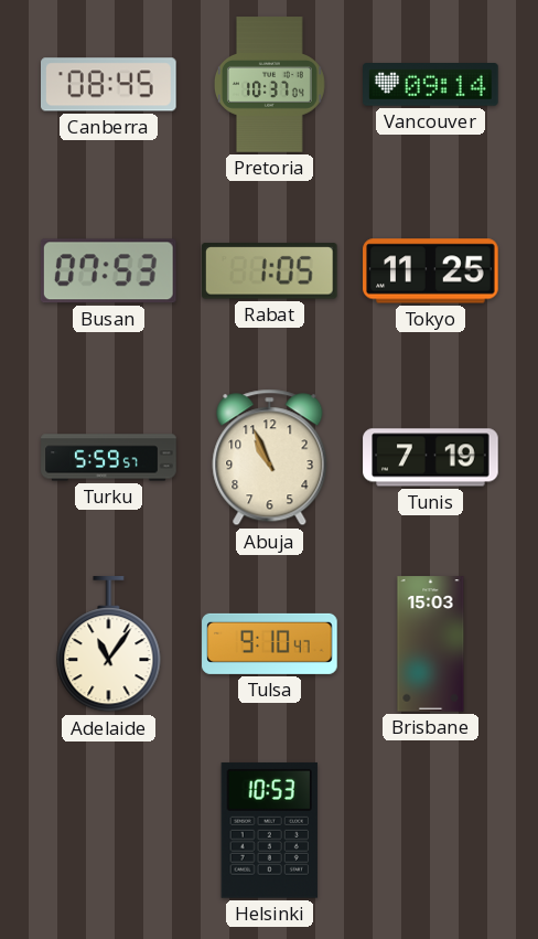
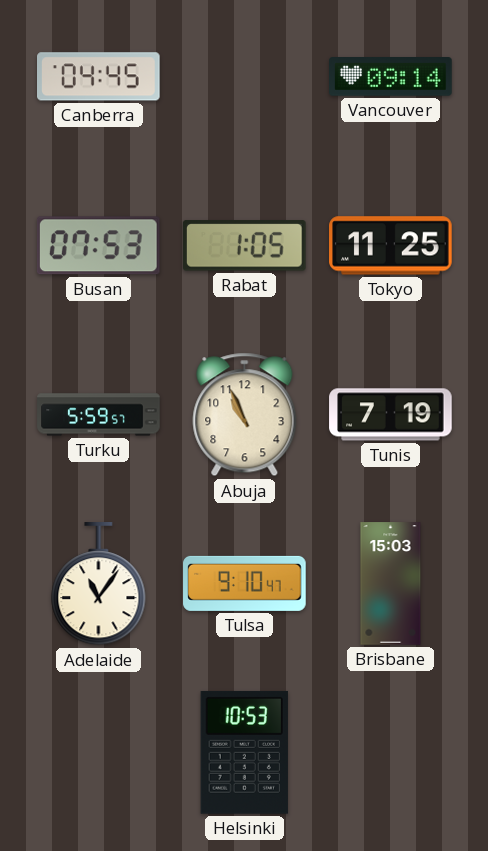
Canberra: 08:45 -> 04:45
Pretoria: 10:37 -> none
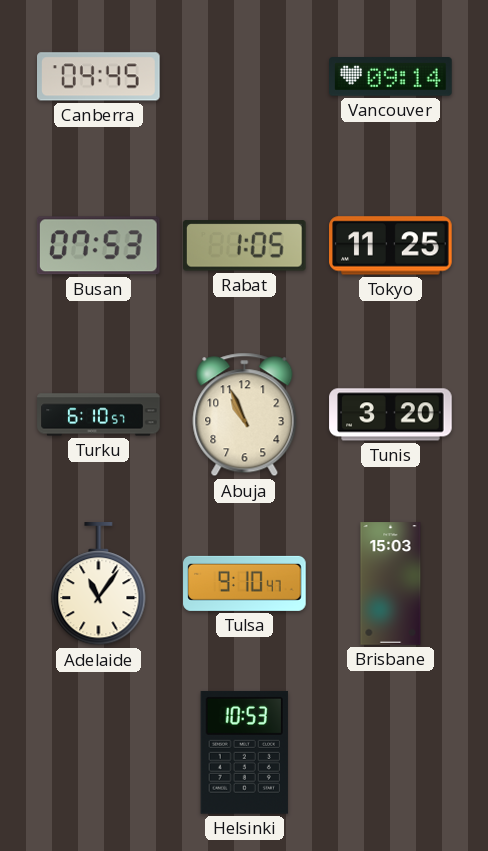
Turku: 5:59 -> 6:10
Tunis: 7:19 -> 3:20
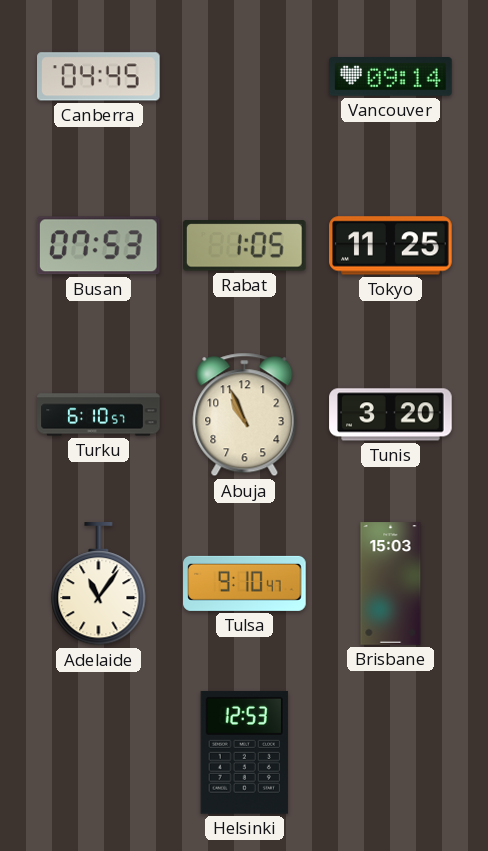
Helsinki: 10:53 -> 12:53
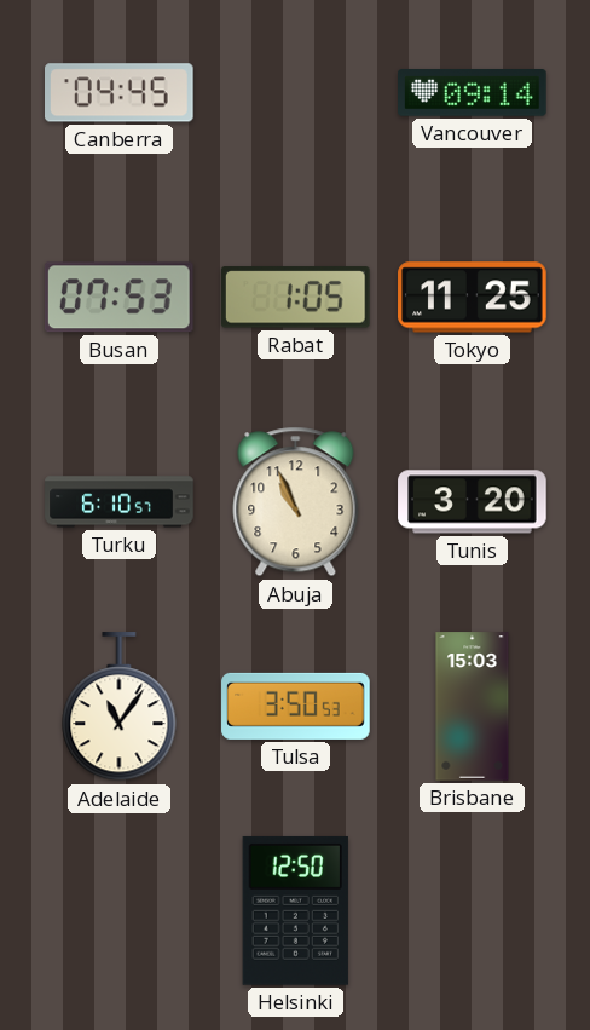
Tulsa: 9:10 -> 3:50
Helsinki: 12:53 -> 12:50
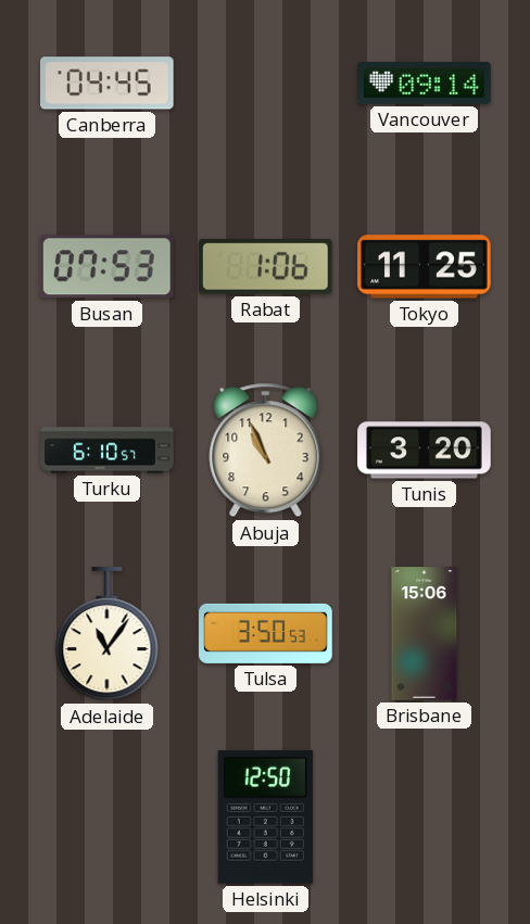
Rabat: 1:05 -> 1:06
Brisbane: 15:03 -> 15:06
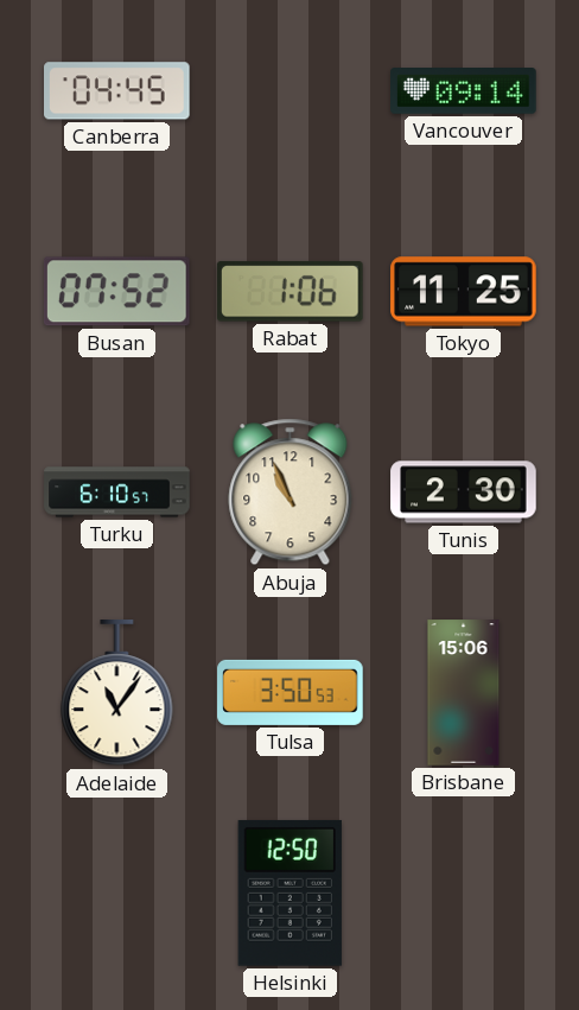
Busan: 07:53 -> 07:52
Tunis: 3:20 -> 2:30
